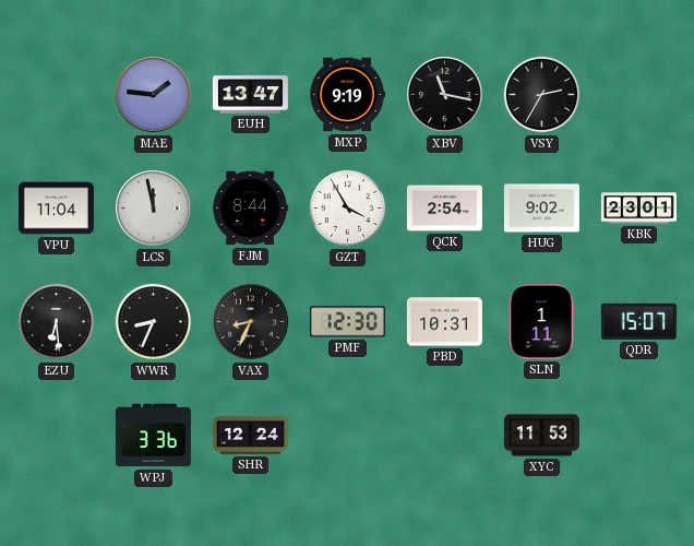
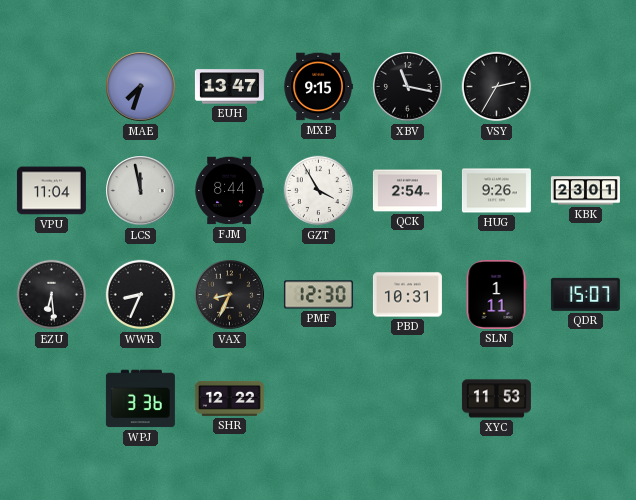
MAE: 1:46 -> 7:33
MXP: 9:19 -> 9:15
HUG: 9:02 -> 9:26
SHR: 12:24 -> 12:22
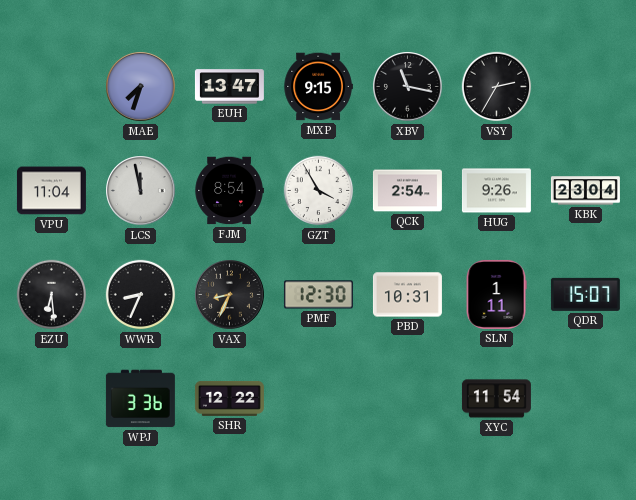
FJM: 8:44 -> 8:54
KBK: 23:01 -> 23:04
XYC: 11:53 -> 11:54
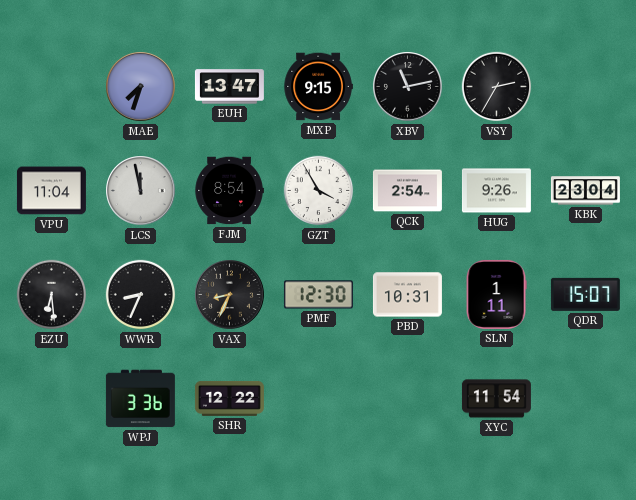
XBV: 11:17 -> 11:13
